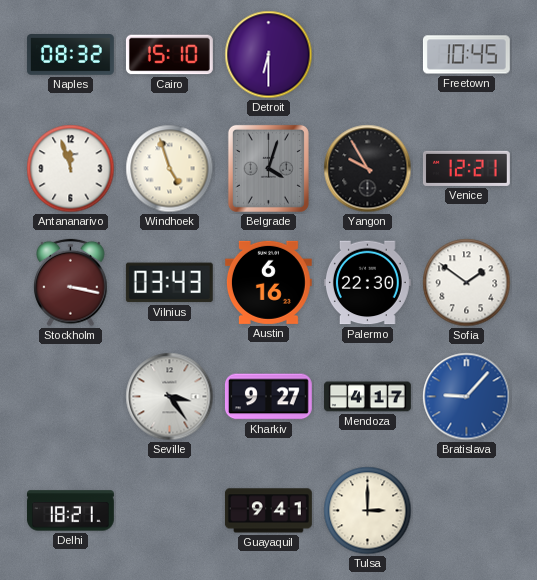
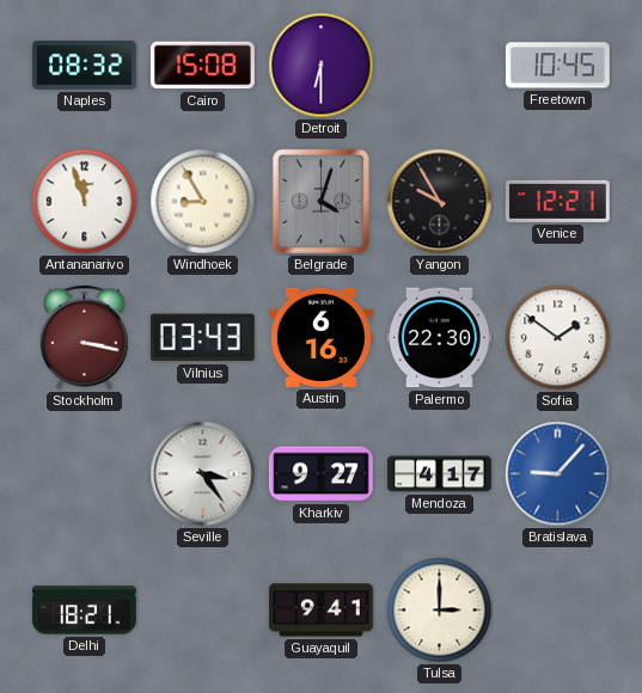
Cairo: 15:10 -> 15:08
Windhoek: 4:57 -> 8:55
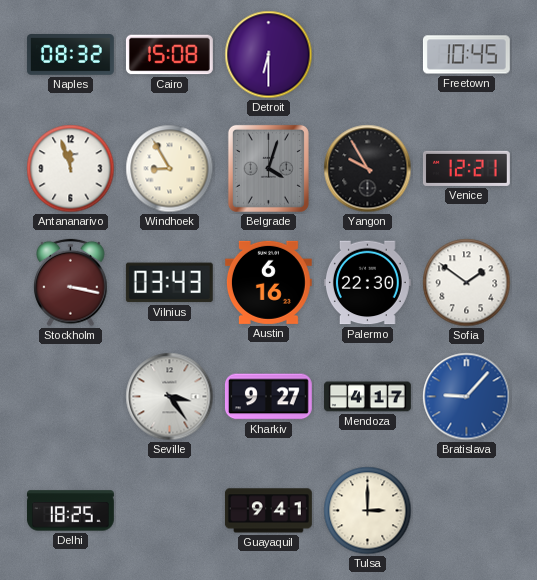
Delhi: 18:21 -> 18:25
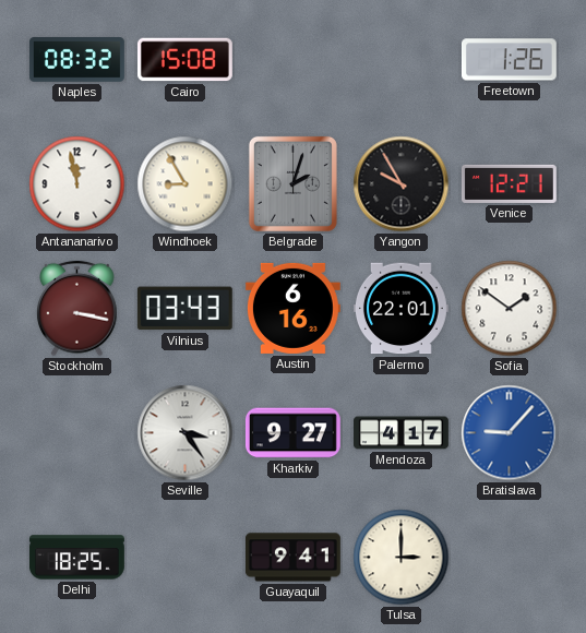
Detroit: 6:30 -> none
Freetown: 10:45 -> 1:26
Antananarivo: 11:57 -> 11:58
Belgrade: 4:03 -> 2:03
Palermo: 22:30 -> 22:01
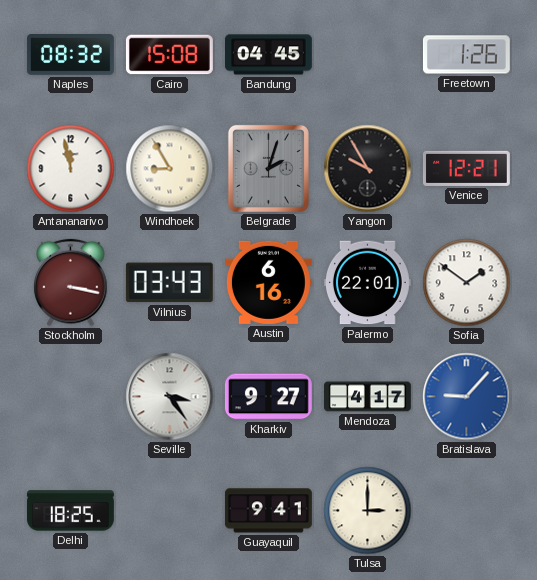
Bandung: none -> 04:45
